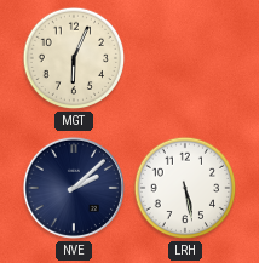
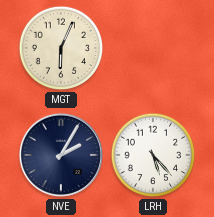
NVE: 2:08 -> 2:05
LRH: 5:28 -> 5:23
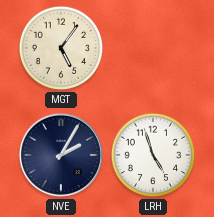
MGT: 6:04 -> 5:06
LRH: 5:23 -> 4:57
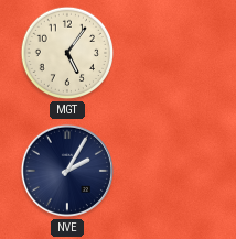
LRH: 4:57 -> none
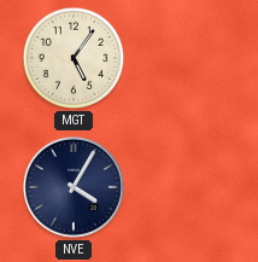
NVE: 2:05 -> 4:05
